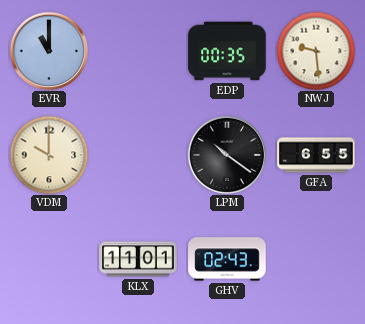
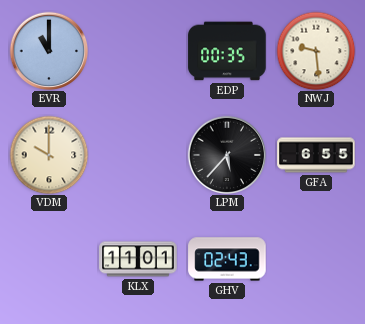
LPM: 10:21 -> 5:37
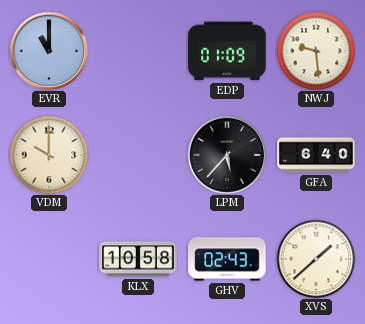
EDP: 00:35 -> 01:09
GFA: 6:55 -> 6:40
KLX: 11:01 -> 10:58
XVS: none -> 1:38
